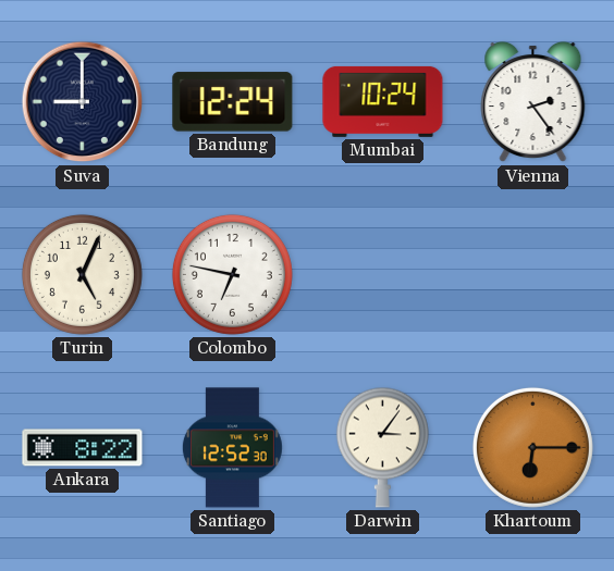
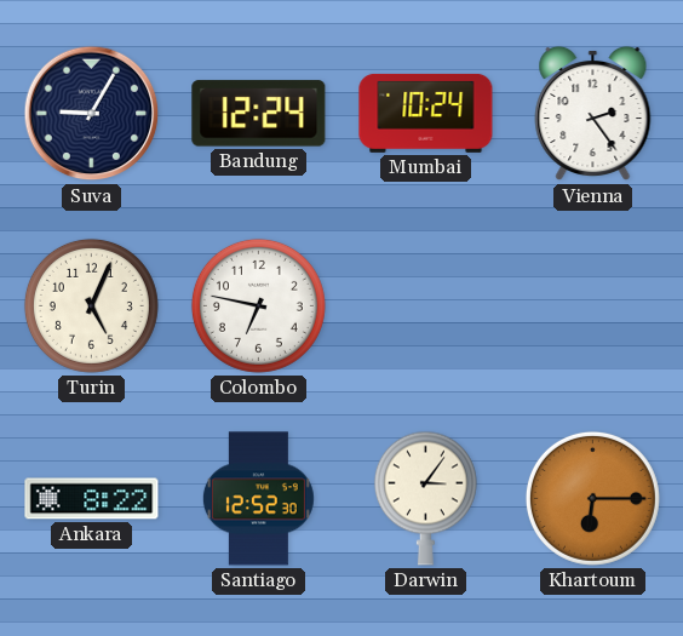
Suva: 9:00 -> 9:05
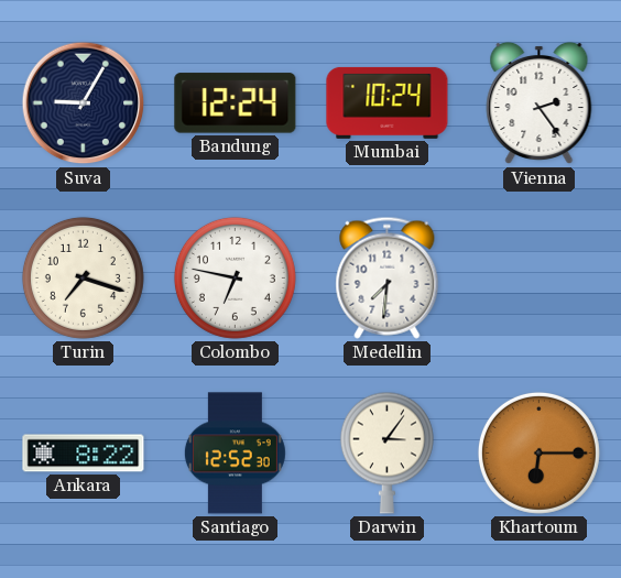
Turin: 5:04 -> 7:18
Medellin: none -> 7:31
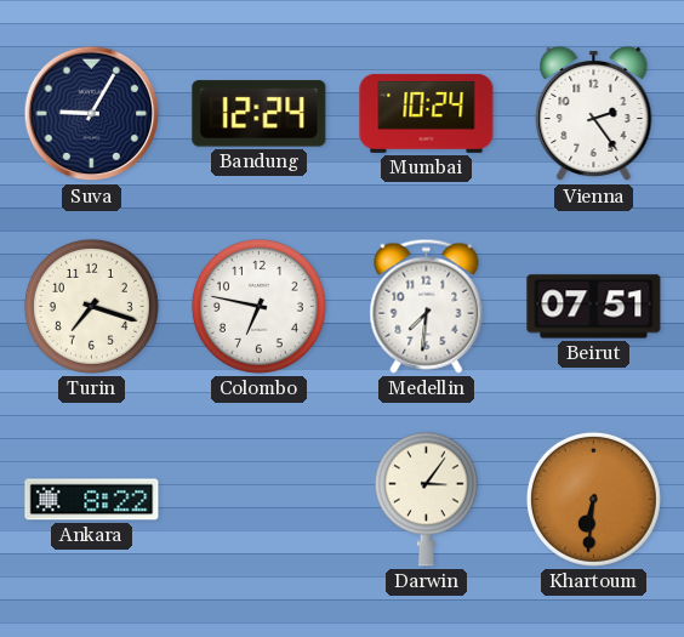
Beirut: none -> 07:51
Santiago: 12:52 -> none
Khartoum: 6:15 -> 6:31
